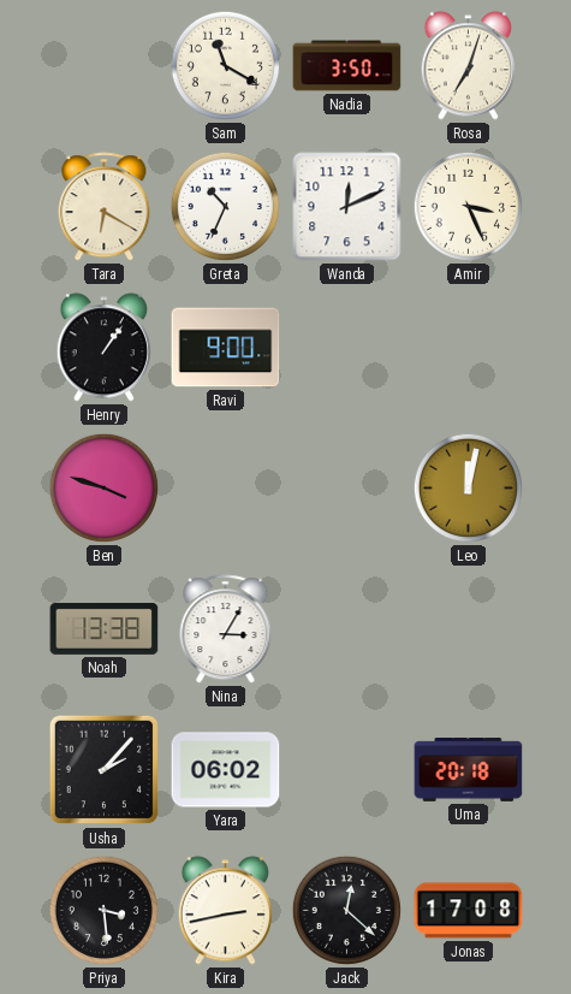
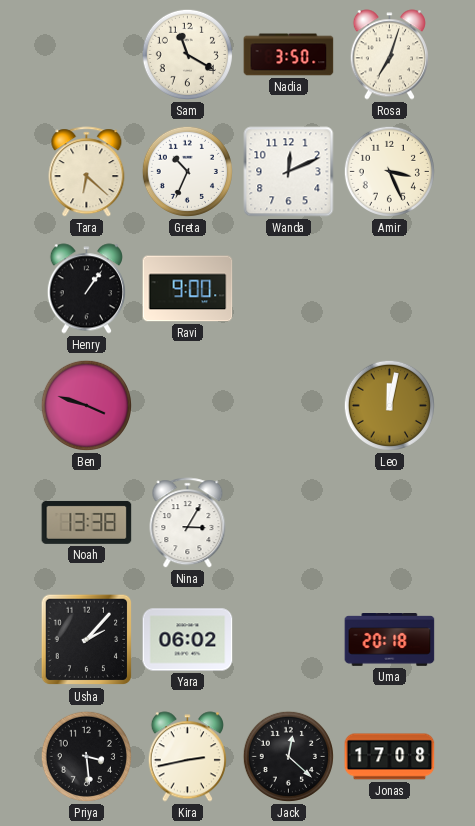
Tara: 6:20 -> 6:22
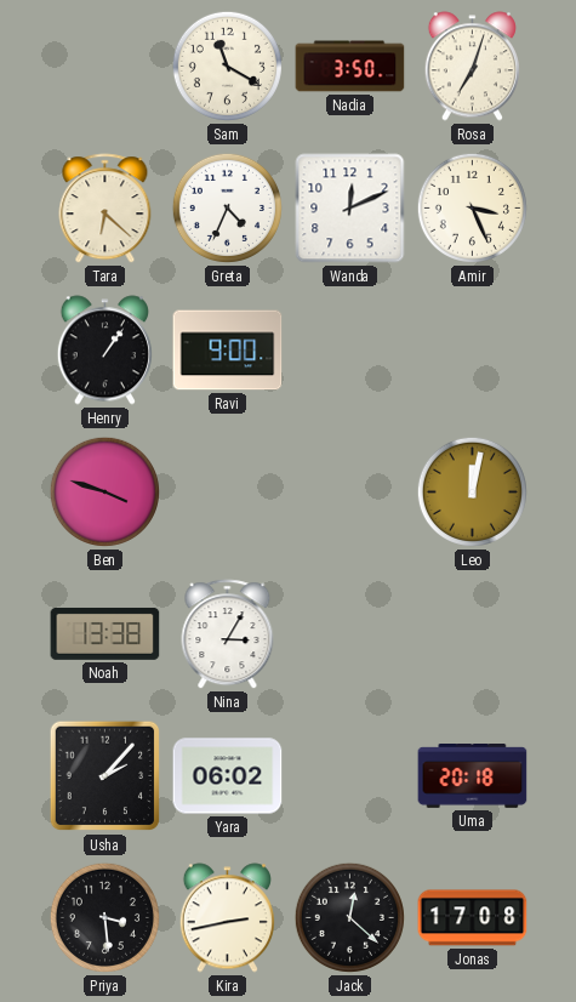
Greta: 10:34 -> 4:34
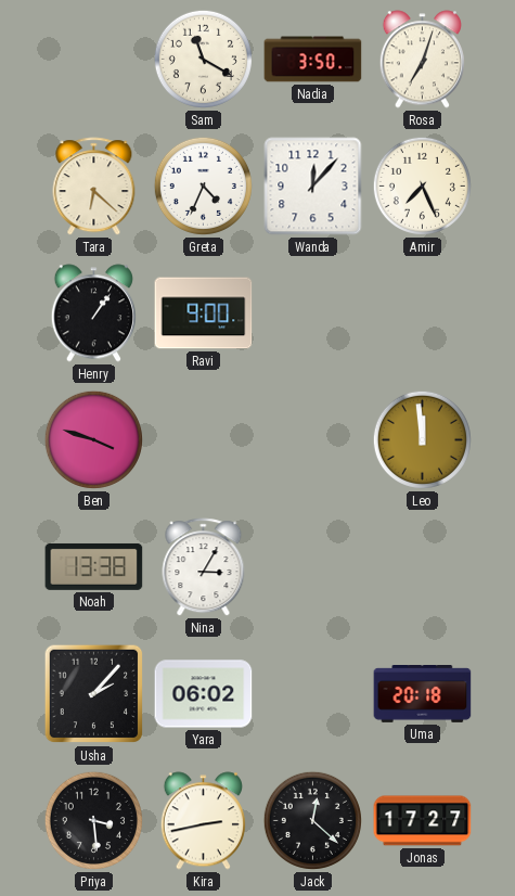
Wanda: 12:11 -> 12:07
Amir: 3:26 -> 7:26
Leo: 12:02 -> 11:59
Jonas: 17:08 -> 17:27
